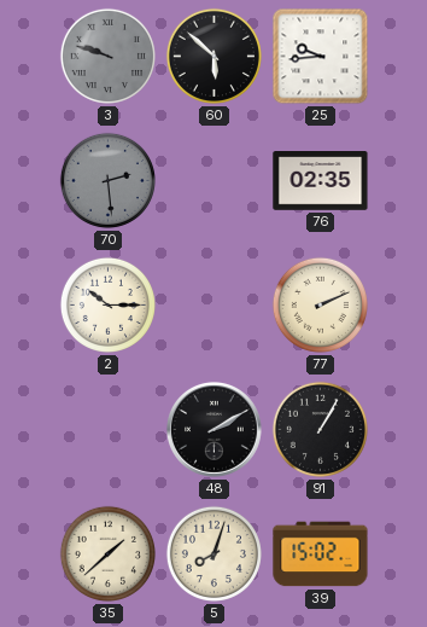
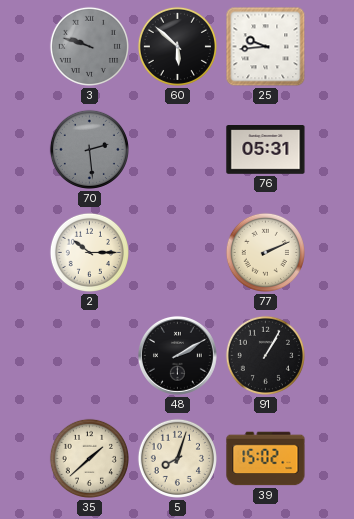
76: 02:35 -> 05:31
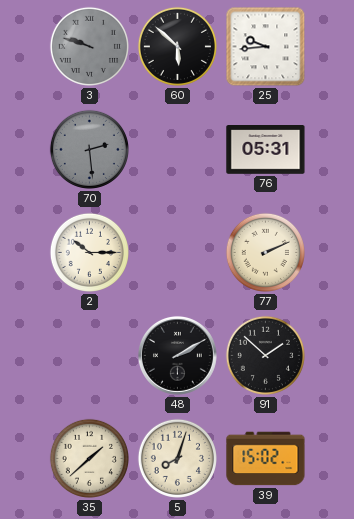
91: 1:05 -> 1:52
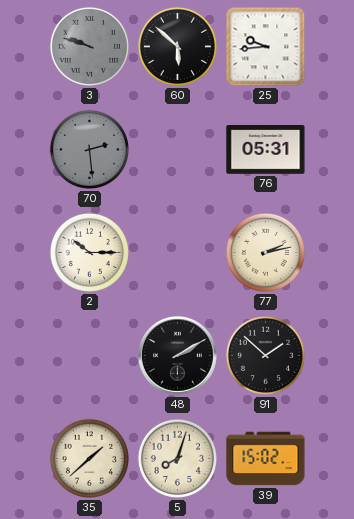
77: 2:11 -> 2:13
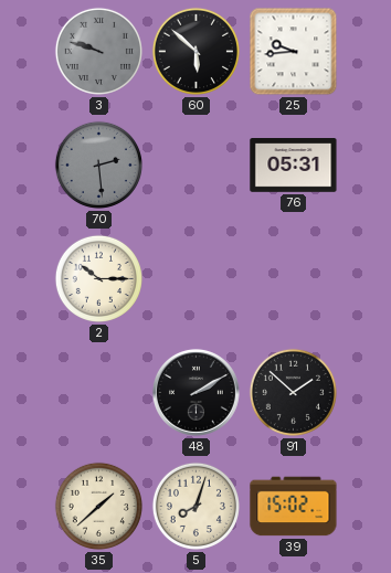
77: 2:13 -> none
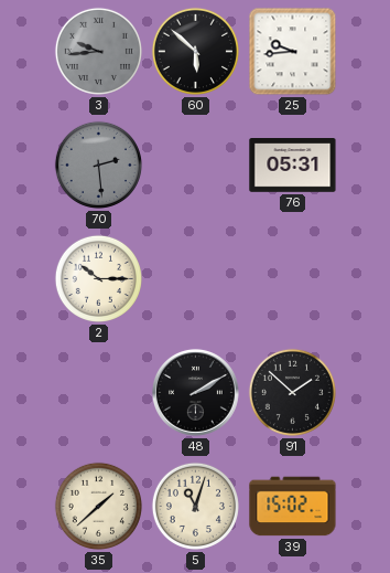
3: 9:48 -> 9:44
5: 8:03 -> 11:03
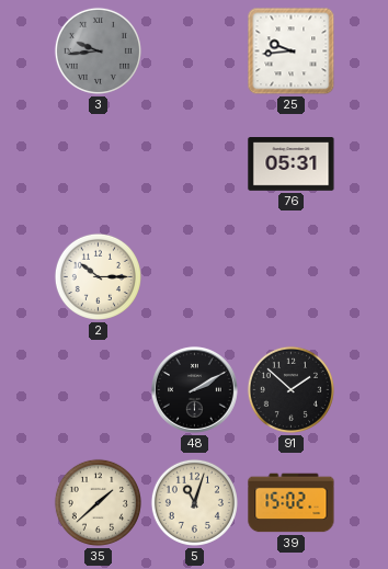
60: 5:52 -> none
70: 2:29 -> none
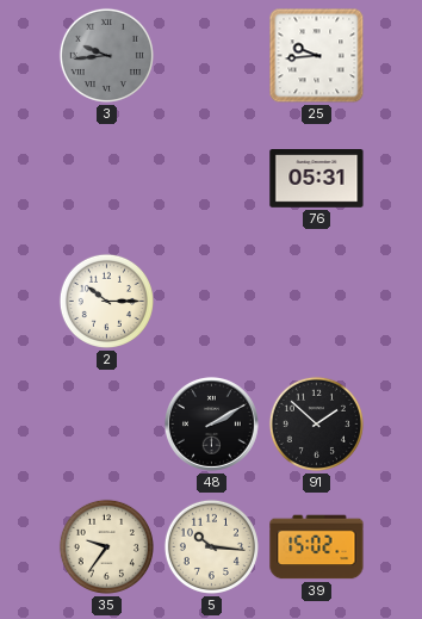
35: 1:38 -> 9:36
5: 11:03 -> 10:16
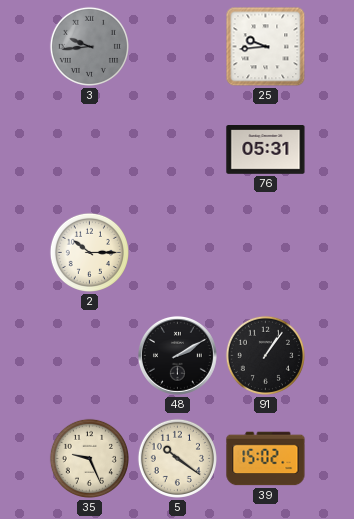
91: 1:52 -> 1:06
35: 9:36 -> 9:26
5: 10:16 -> 10:21
